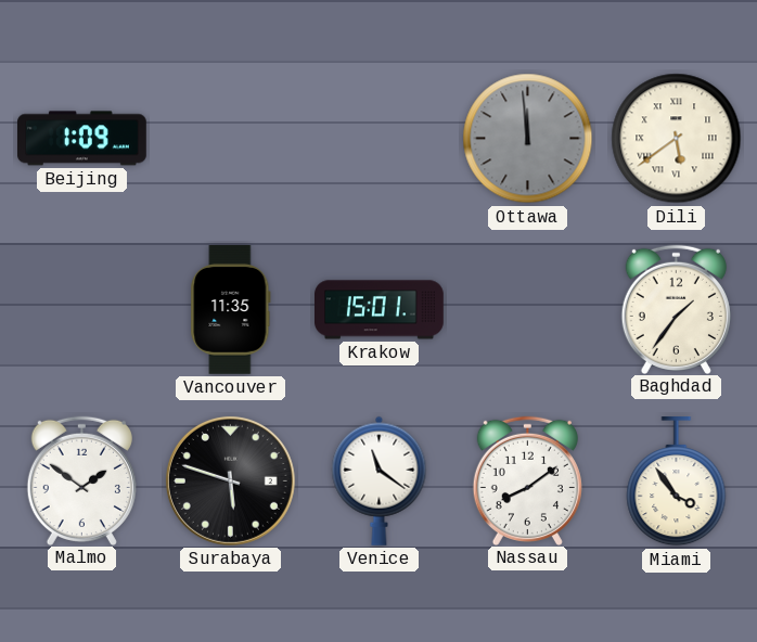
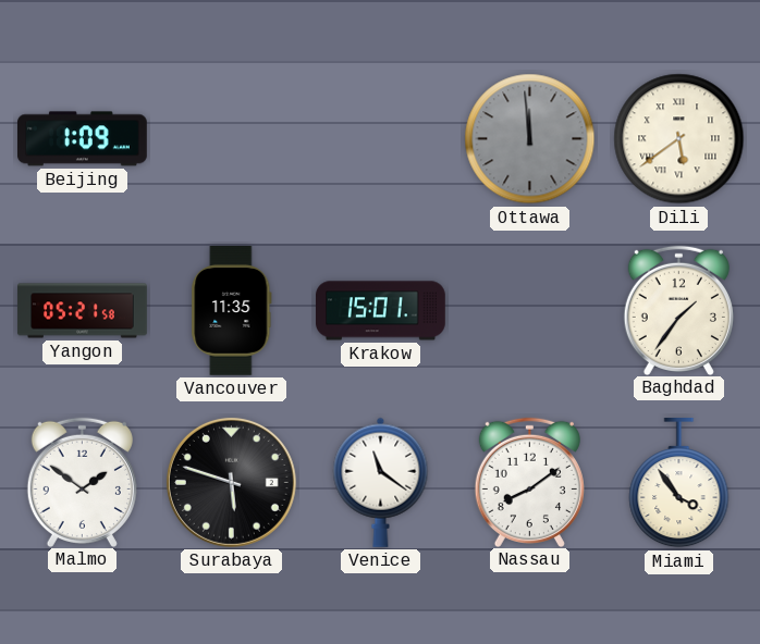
Yangon: none -> 05:21
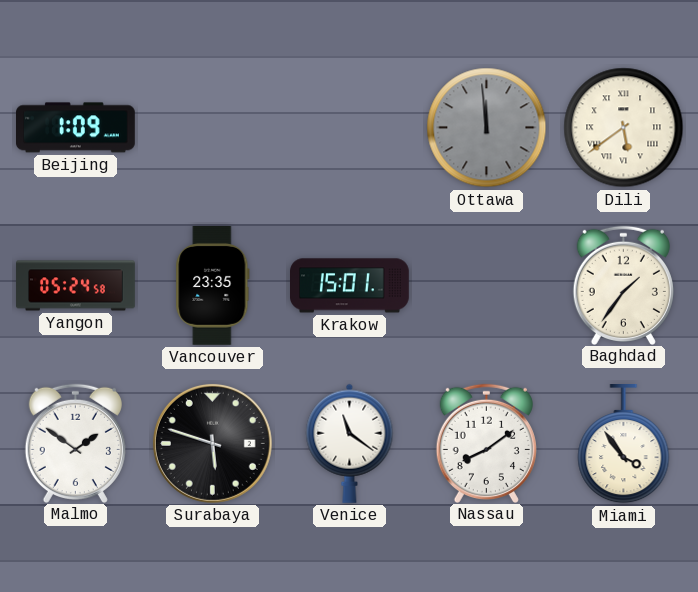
Yangon: 05:21 -> 05:24
Vancouver: 11:35 -> 23:35
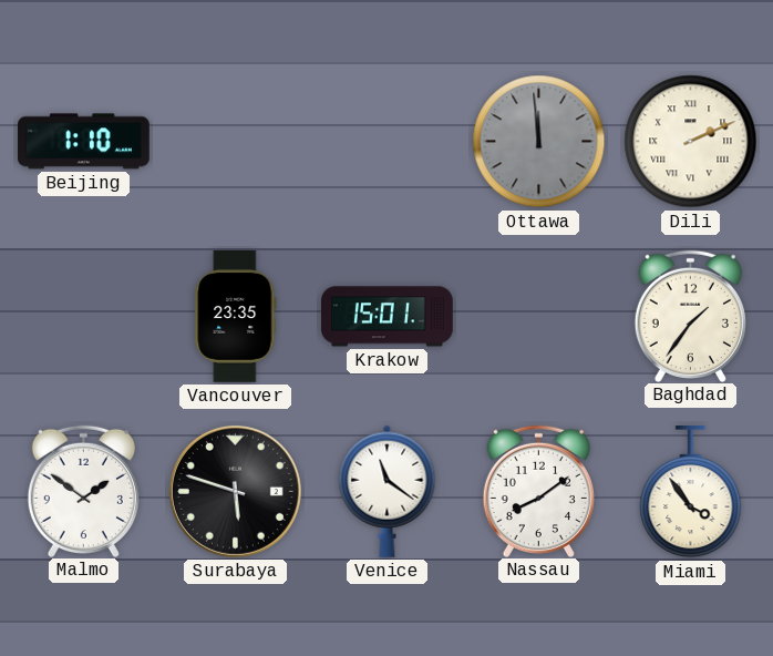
Beijing: 1:09 -> 1:10
Dili: 5:39 -> 2:11
Yangon: 05:24 -> none
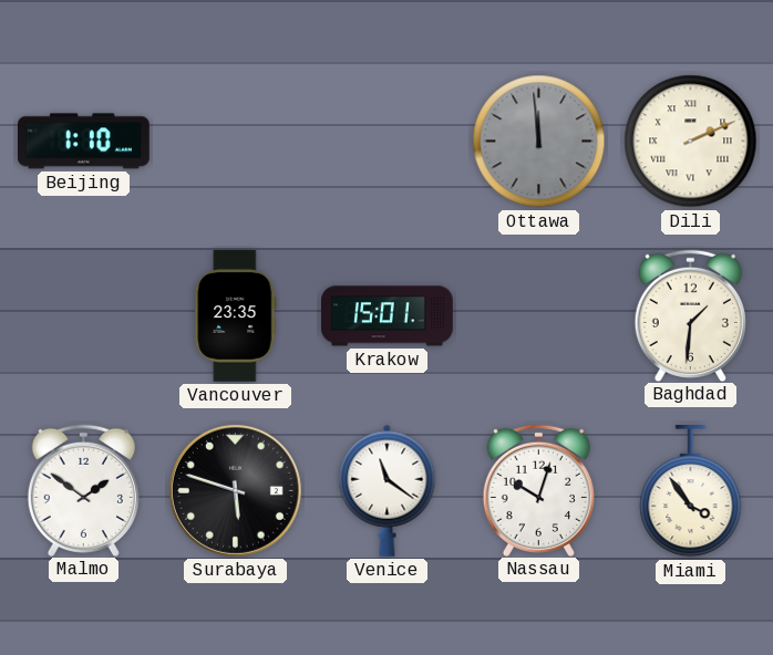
Baghdad: 1:36 -> 1:31
Nassau: 8:09 -> 10:03
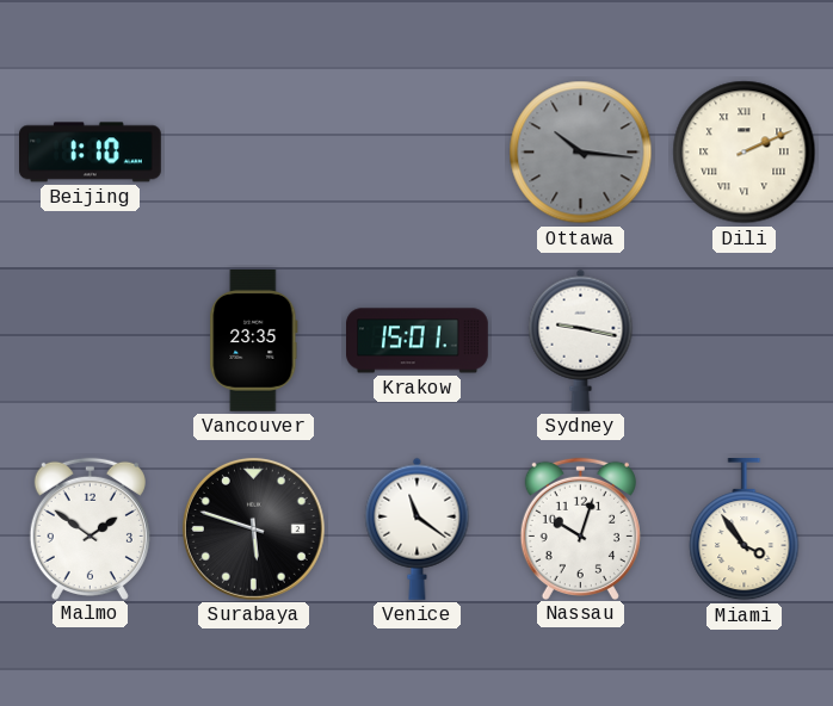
Ottawa: 11:59 -> 10:16
Sydney: none -> 9:17
Baghdad: 1:31 -> none
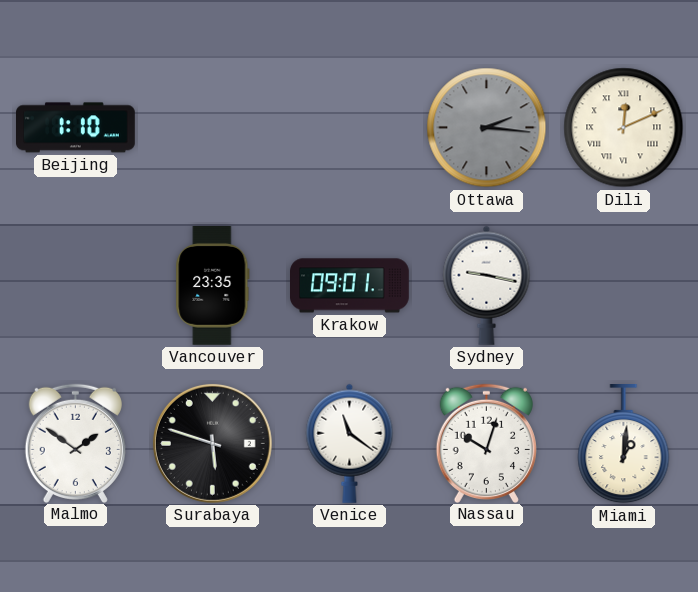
Ottawa: 10:16 -> 2:16
Dili: 2:11 -> 12:11
Krakow: 15:01 -> 09:01
Miami: 3:54 -> 1:01
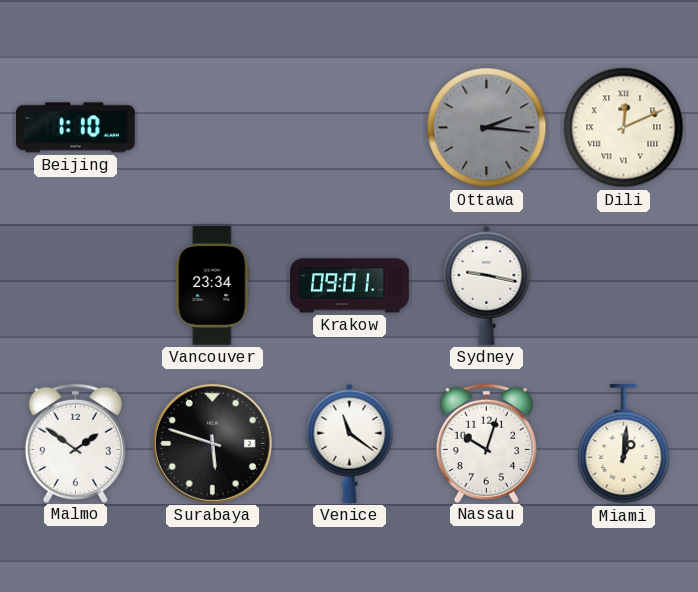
Vancouver: 23:35 -> 23:34
